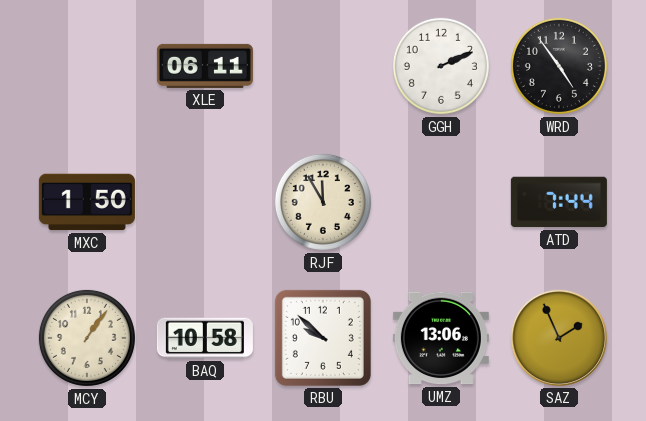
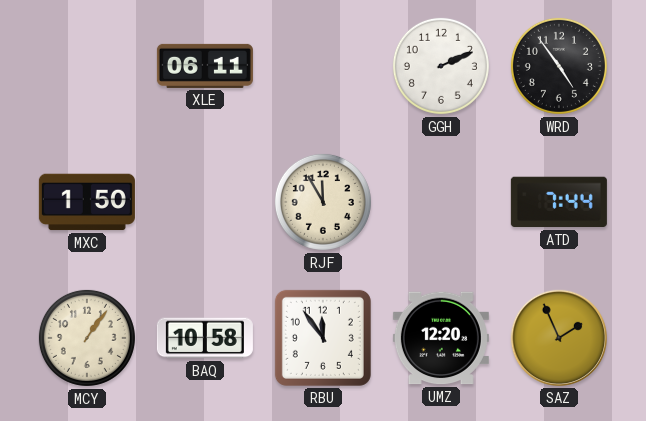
RBU: 9:52 -> 11:54
UMZ: 13:06 -> 12:20
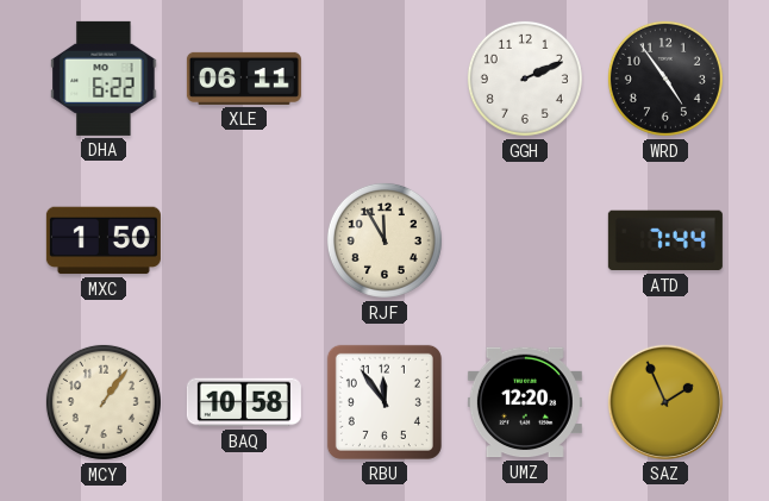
DHA: none -> 6:22
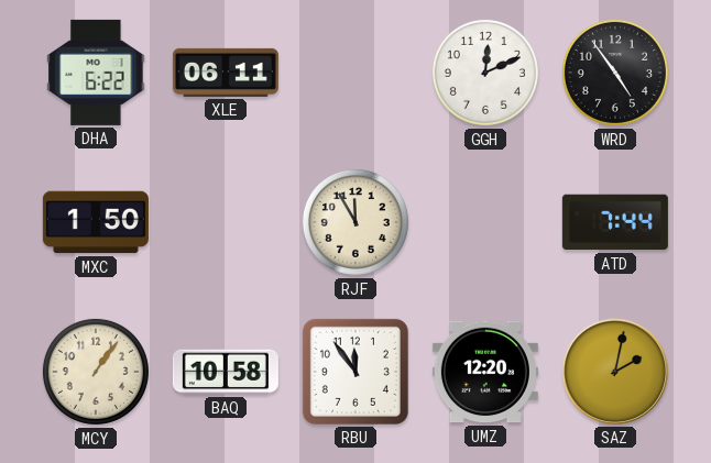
GGH: 2:11 -> 12:11
SAZ: 1:56 -> 2:02
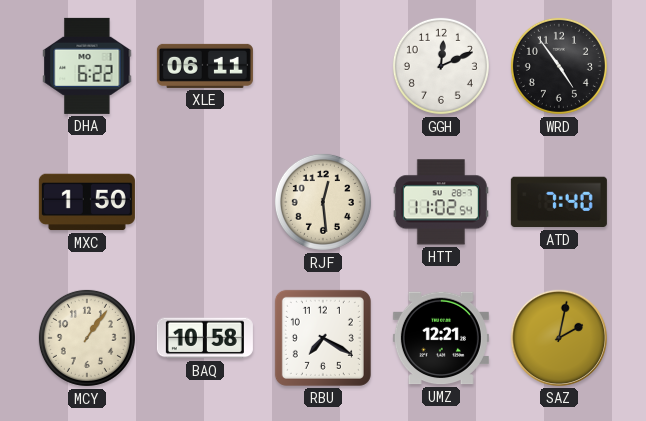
RJF: 11:55 -> 12:29
HTT: none -> 11:02
ATD: 7:44 -> 7:40
RBU: 11:54 -> 7:20
UMZ: 12:20 -> 12:21
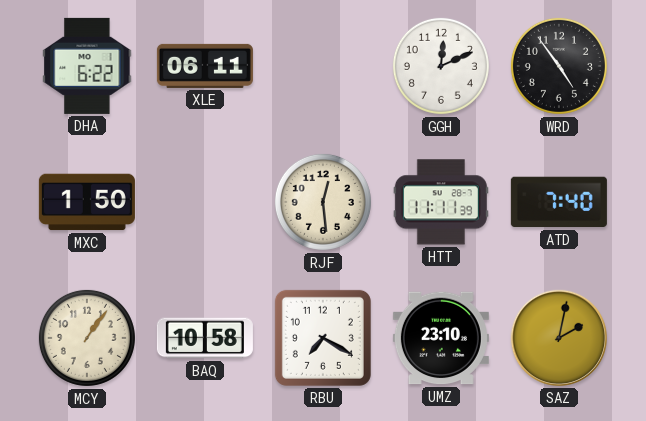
HTT: 11:02 -> 11:11
UMZ: 12:21 -> 23:10
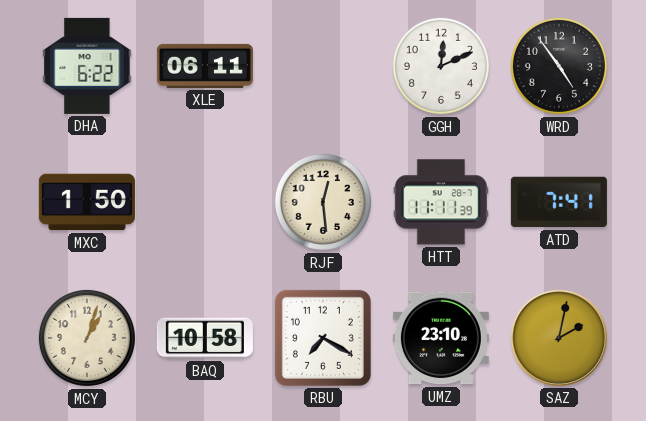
ATD: 7:40 -> 7:41
MCY: 1:06 -> 1:03
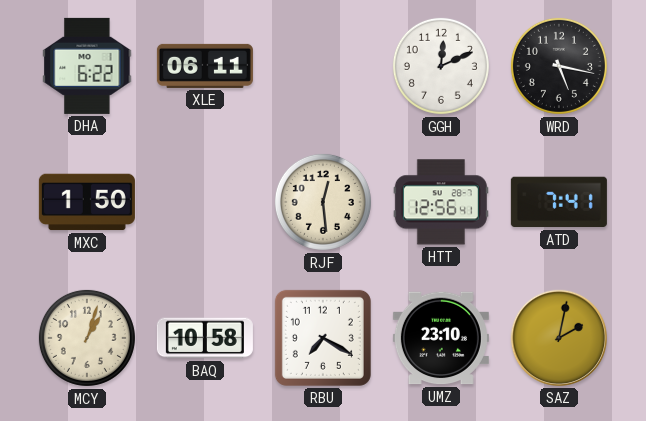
WRD: 4:54 -> 5:17
HTT: 11:11 -> 12:56
